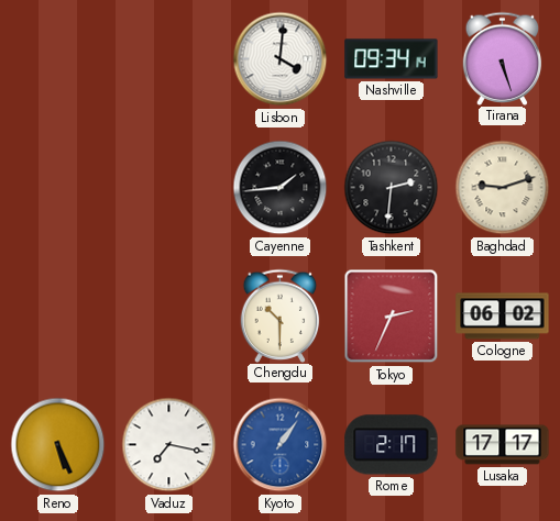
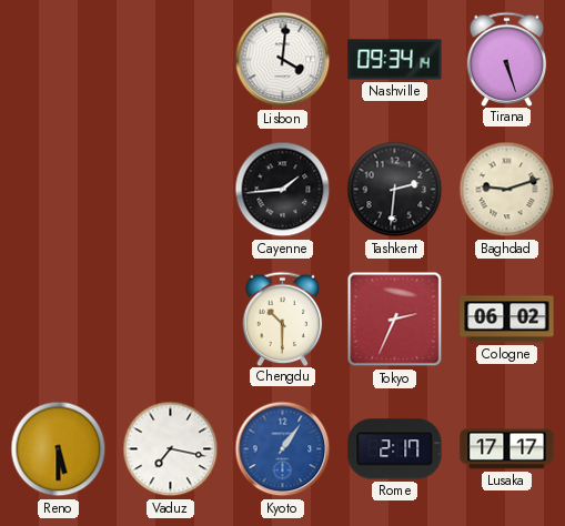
Reno: 5:26 -> 5:30
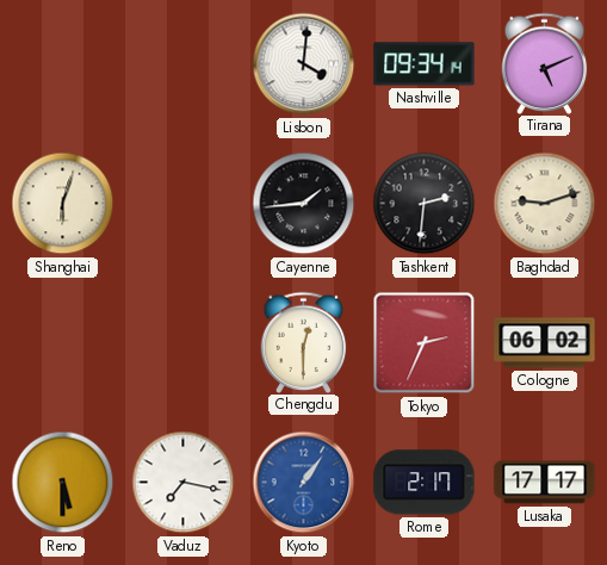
Tirana: 5:27 -> 5:11
Shanghai: none -> 6:03
Chengdu: 10:30 -> 12:30
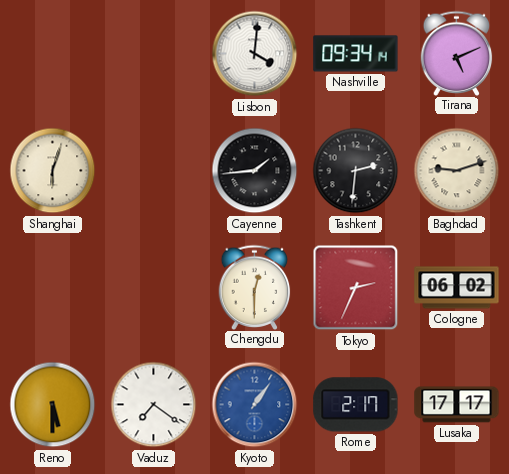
Vaduz: 7:17 -> 7:21
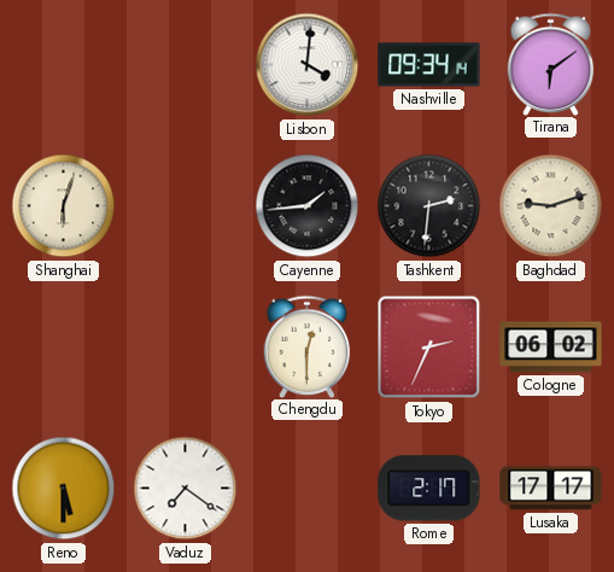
Tirana: 5:11 -> 6:09
Kyoto: 1:06 -> none
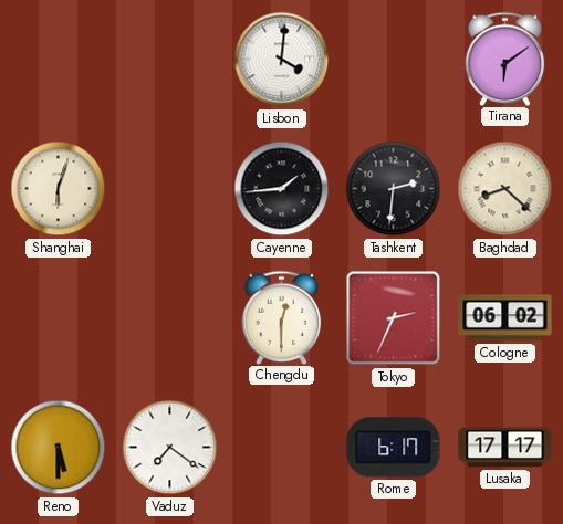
Nashville: 09:34 -> none
Baghdad: 9:12 -> 8:22
Rome: 2:17 -> 6:17
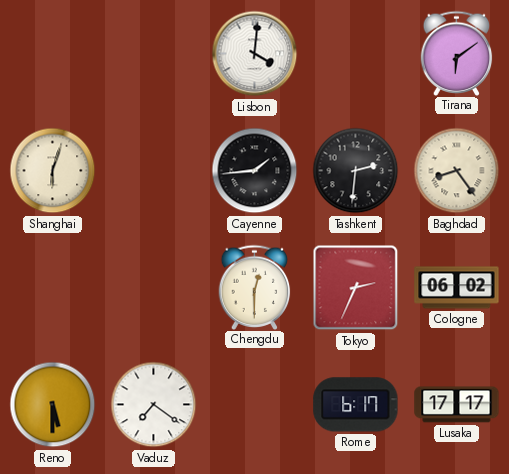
Baghdad: 8:22 -> 8:24
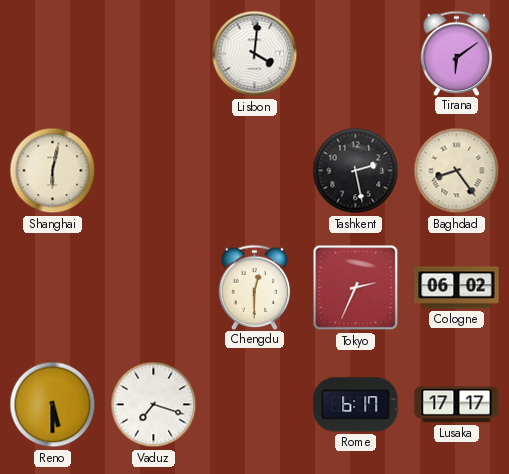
Shanghai: 6:03 -> 6:02
Cayenne: 1:44 -> none
Tashkent: 2:31 -> 2:28
Vaduz: 7:21 -> 7:18
